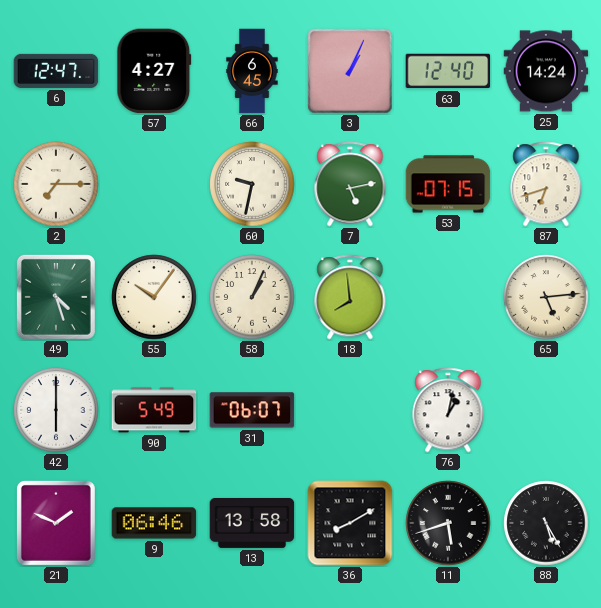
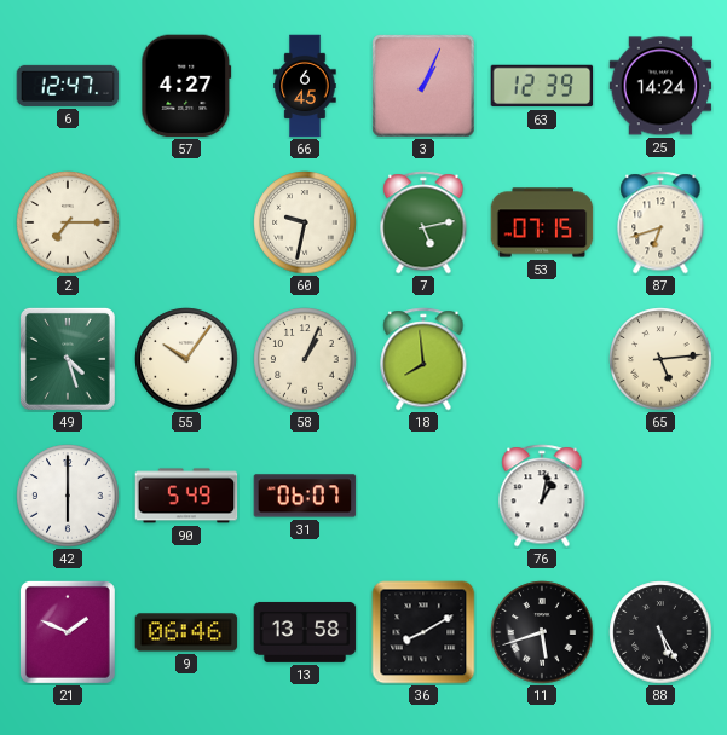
63: 12:40 -> 12:39
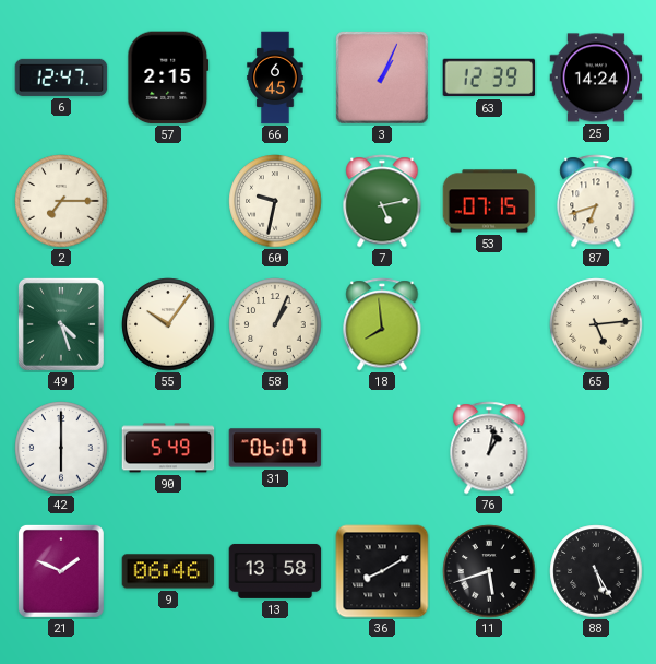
57: 4:27 -> 2:15
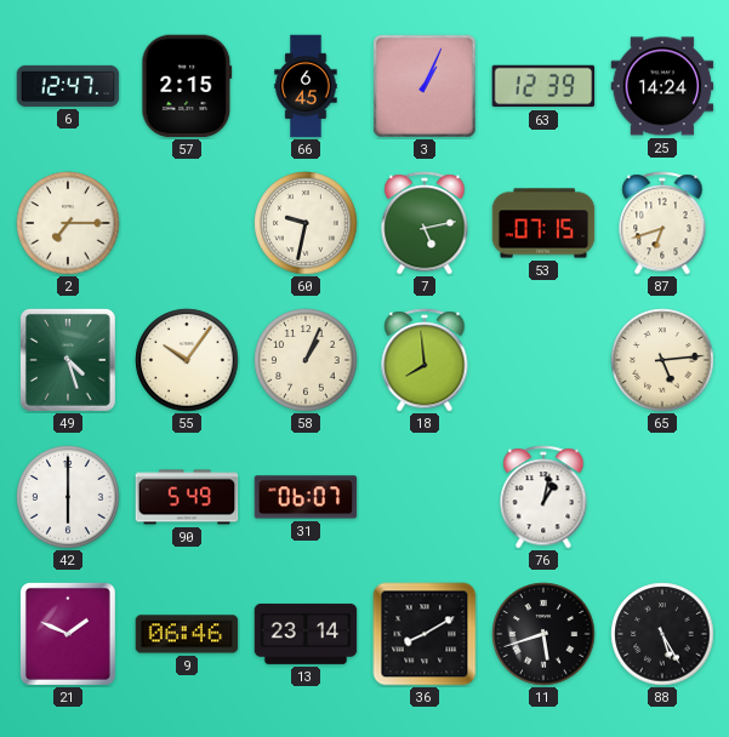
13: 13:58 -> 23:14
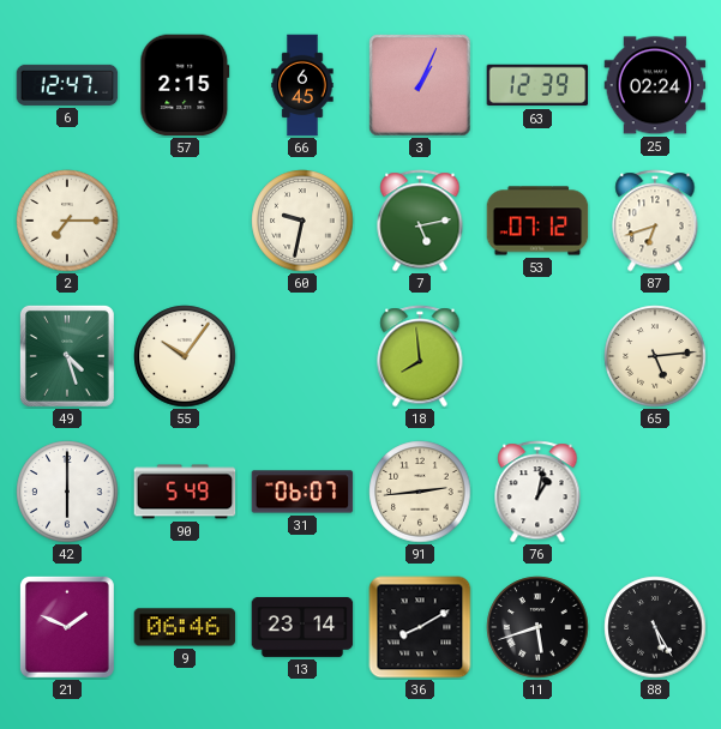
25: 14:24 -> 02:24
53: 07:15 -> 07:12
58: 1:04 -> none
91: none -> 2:44
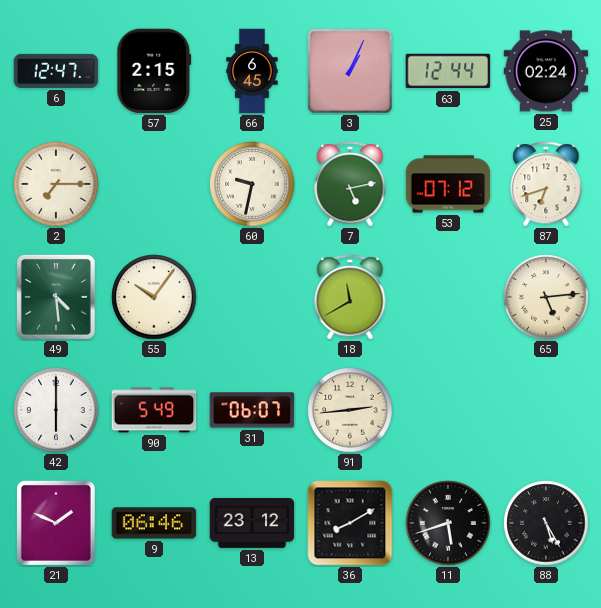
63: 12:39 -> 12:44
49: 4:27 -> 4:29
18: 7:59 -> 11:40
76: 1:02 -> none
13: 23:14 -> 23:12
